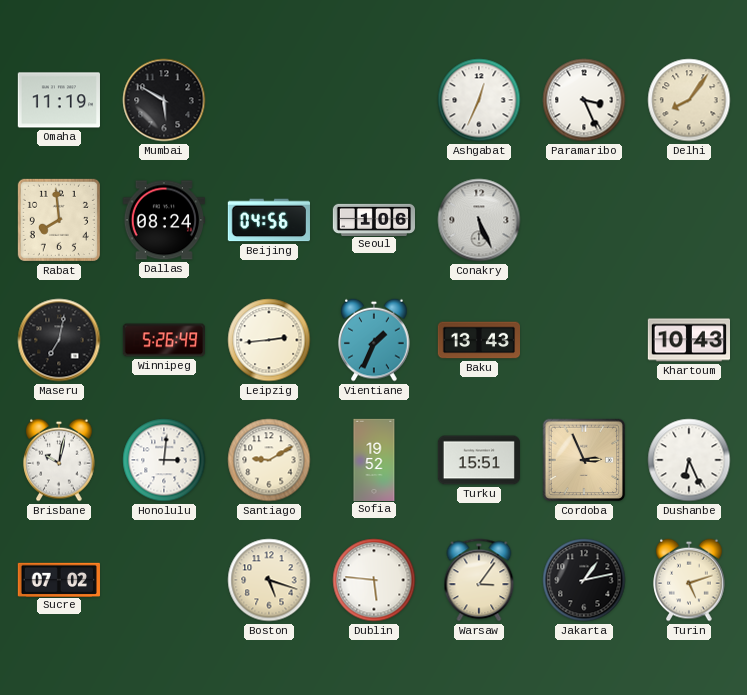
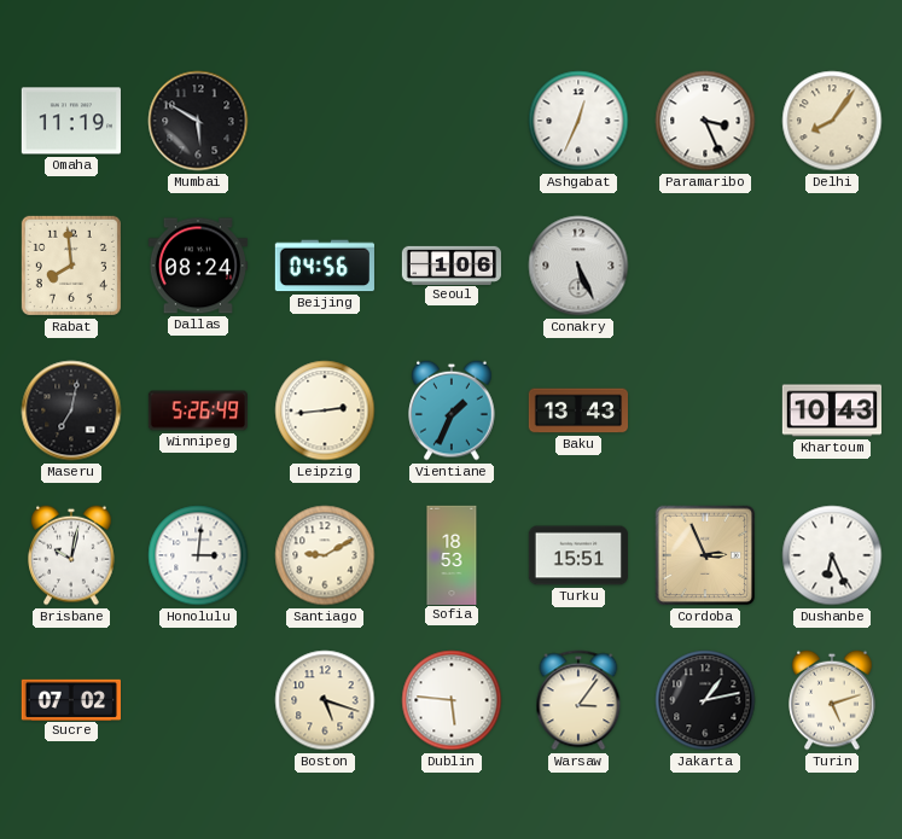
Sofia: 19:52 -> 18:53
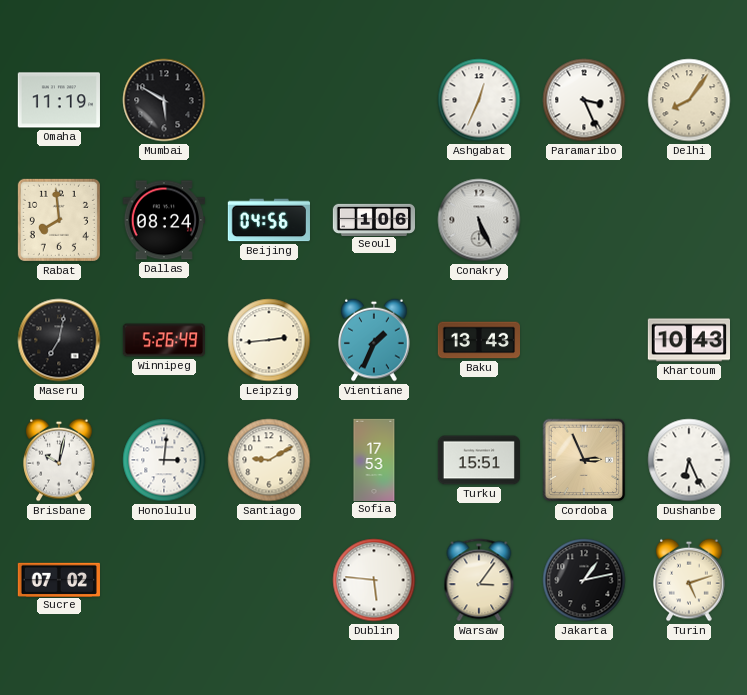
Sofia: 18:53 -> 17:53
Boston: 5:18 -> none
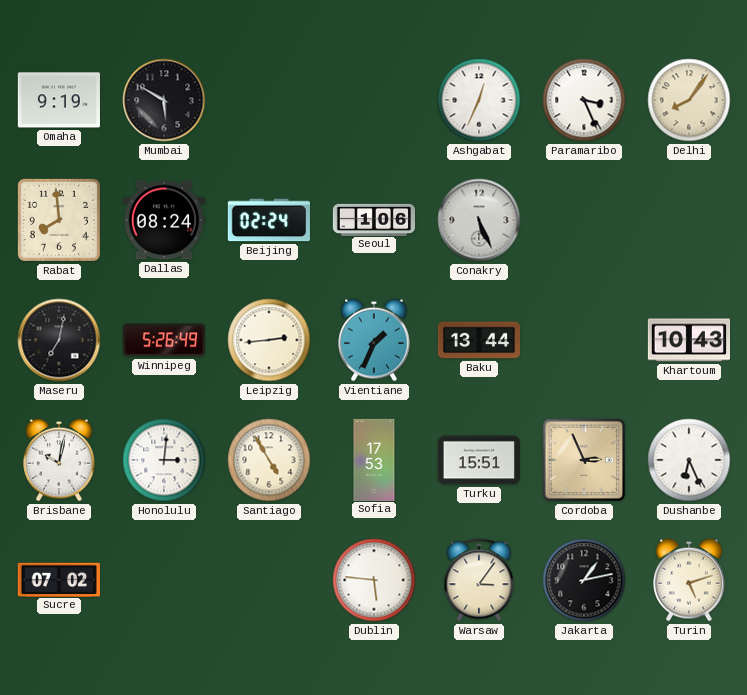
Omaha: 11:19 -> 9:19
Beijing: 04:56 -> 02:24
Baku: 13:43 -> 13:44
Santiago: 9:10 -> 4:55
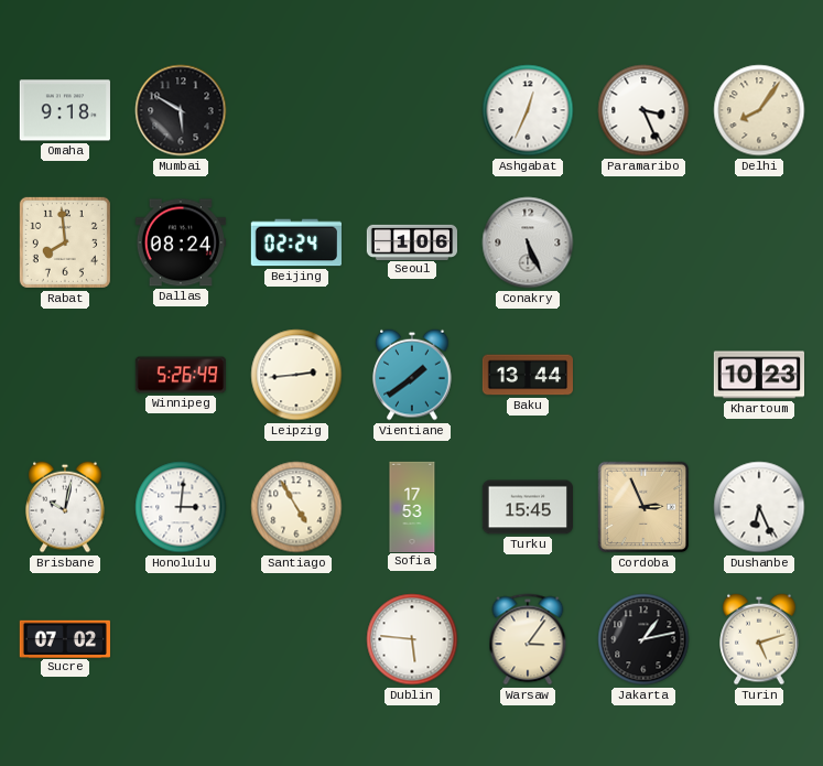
Omaha: 9:19 -> 9:18
Maseru: 7:02 -> none
Vientiane: 1:34 -> 1:39
Khartoum: 10:43 -> 10:23
Turku: 15:51 -> 15:45
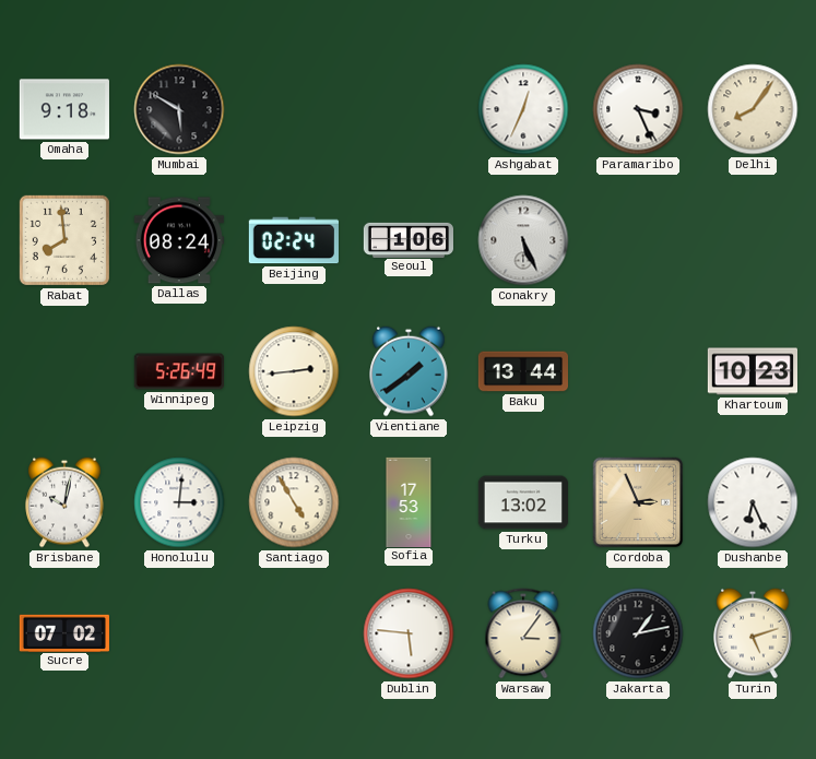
Turku: 15:45 -> 13:02
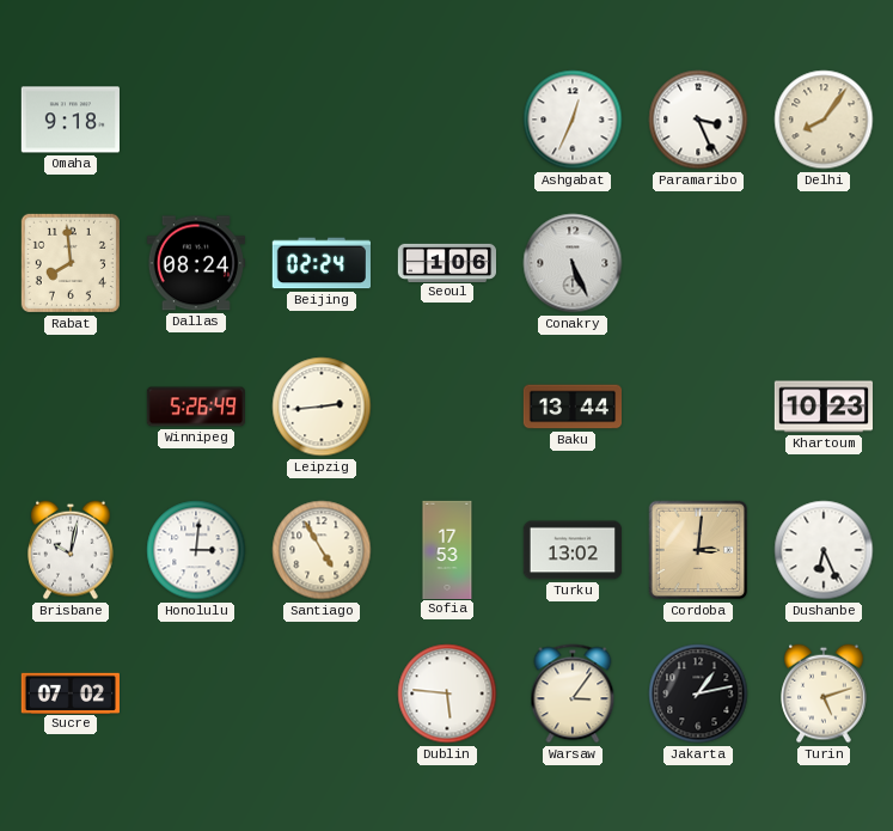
Mumbai: 5:50 -> none
Vientiane: 1:39 -> none
Cordoba: 2:56 -> 3:01
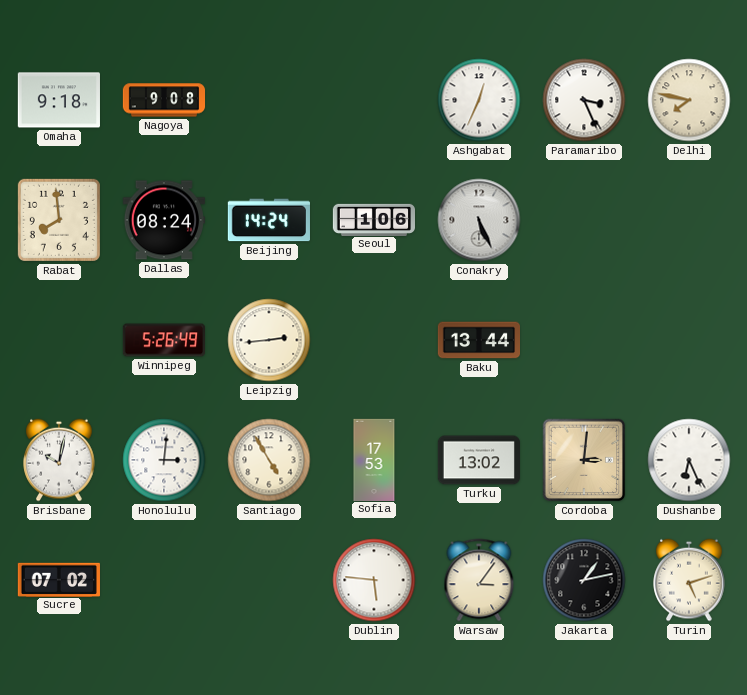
Nagoya: none -> 9:08
Delhi: 8:06 -> 7:47
Beijing: 02:24 -> 14:24
Khartoum: 10:23 -> none
